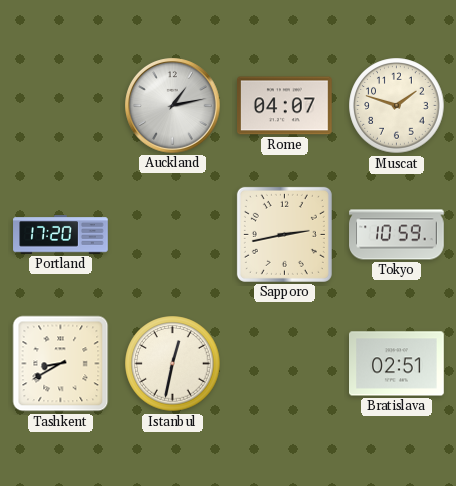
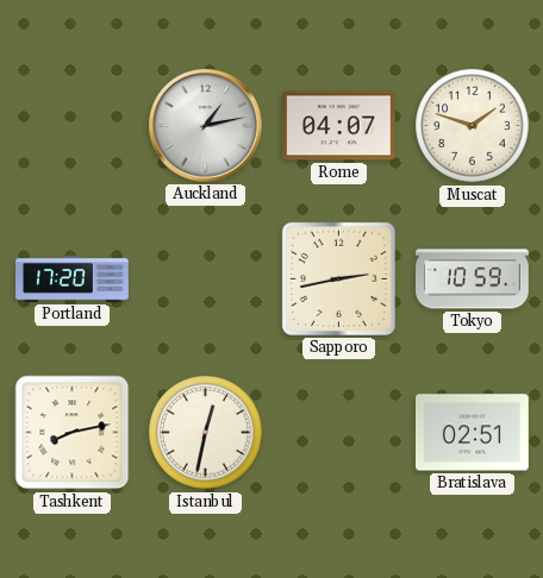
Tashkent: 8:40 -> 8:13
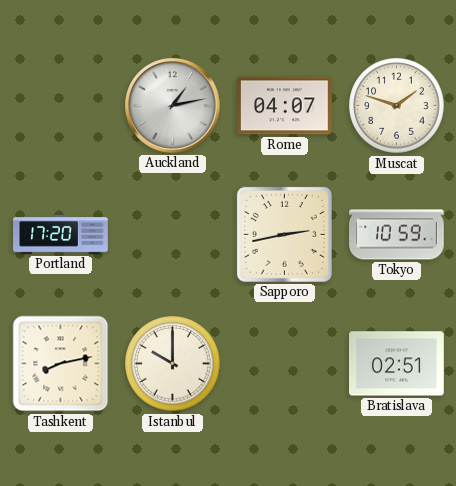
Istanbul: 12:32 -> 10:00
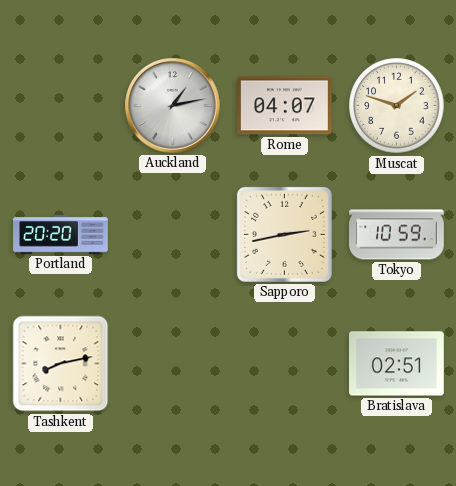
Portland: 17:20 -> 20:20
Istanbul: 10:00 -> none
